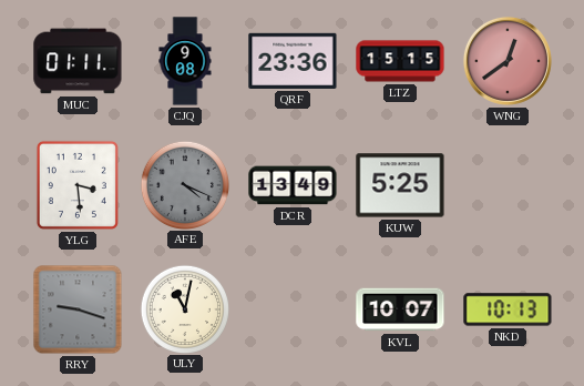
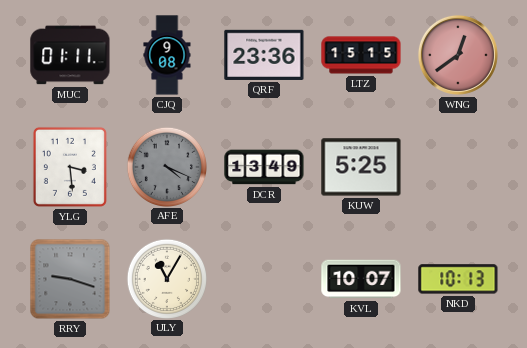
ULY: 11:02 -> 11:05
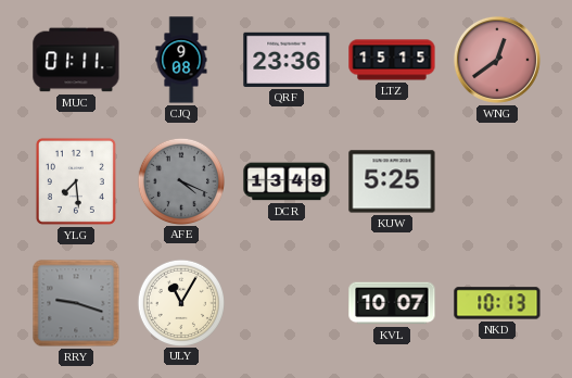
YLG: 3:29 -> 7:29
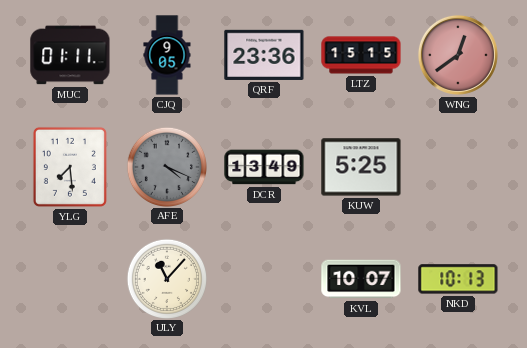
CJQ: 9:08 -> 9:05
RRY: 9:18 -> none
ULY: 11:05 -> 11:07
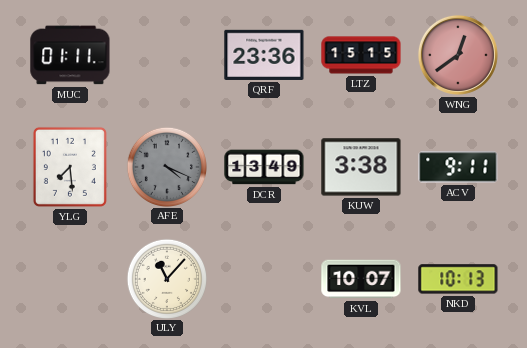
CJQ: 9:05 -> none
KUW: 5:25 -> 3:38
ACV: none -> 9:11
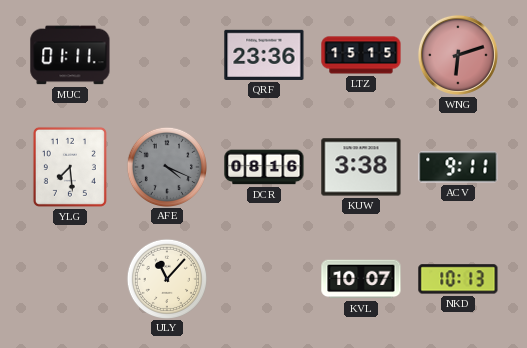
WNG: 12:39 -> 6:12
DCR: 13:49 -> 08:16
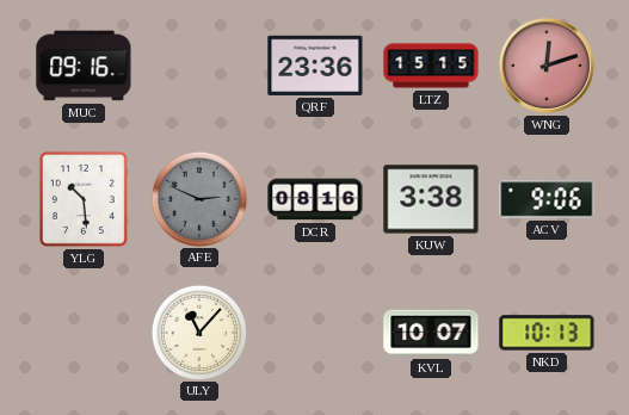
MUC: 01:11 -> 09:16
WNG: 6:12 -> 12:12
YLG: 7:29 -> 10:29
AFE: 4:19 -> 2:49
ACV: 9:11 -> 9:06
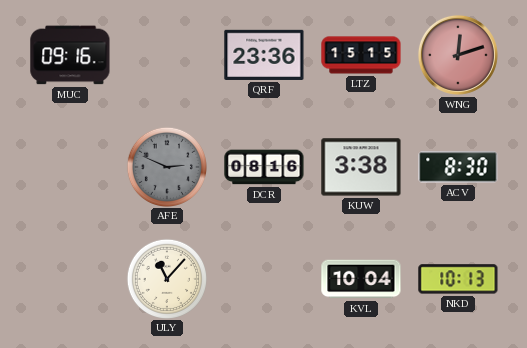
YLG: 10:29 -> none
ACV: 9:06 -> 8:30
KVL: 10:07 -> 10:04
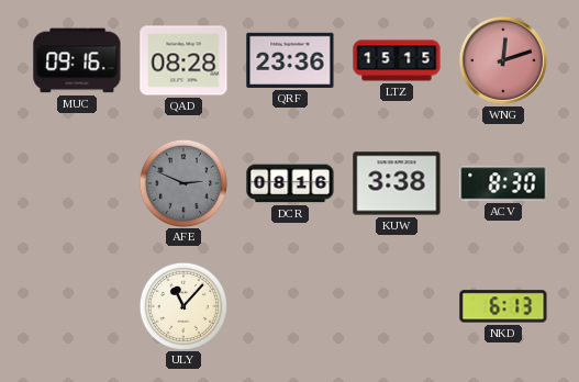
QAD: none -> 08:28
KVL: 10:04 -> none
NKD: 10:13 -> 6:13
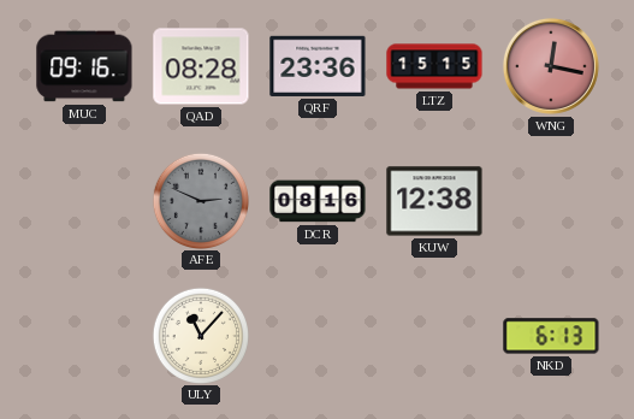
WNG: 12:12 -> 12:17
KUW: 3:38 -> 12:38
ACV: 8:30 -> none
